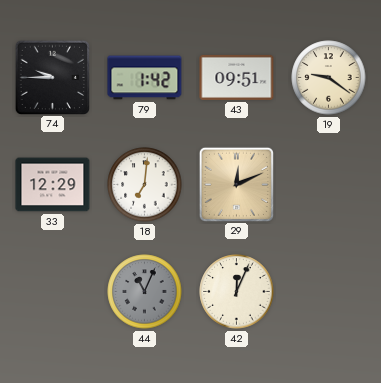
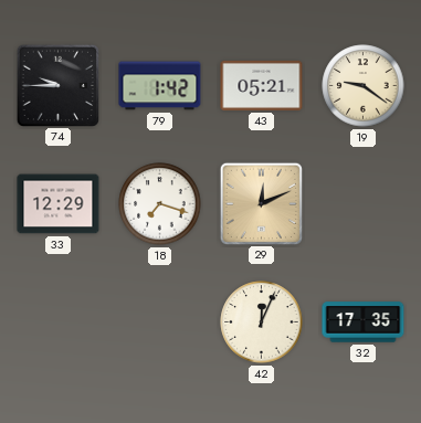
43: 09:51 -> 05:21
18: 7:01 -> 7:18
44: 11:04 -> none
32: none -> 17:35
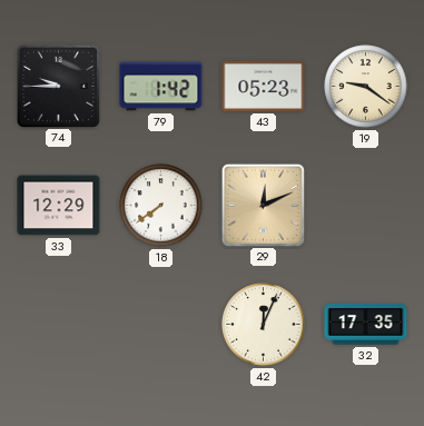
43: 05:21 -> 05:23
18: 7:18 -> 7:39
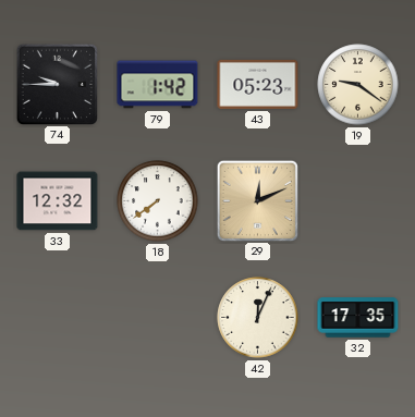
33: 12:29 -> 12:32
